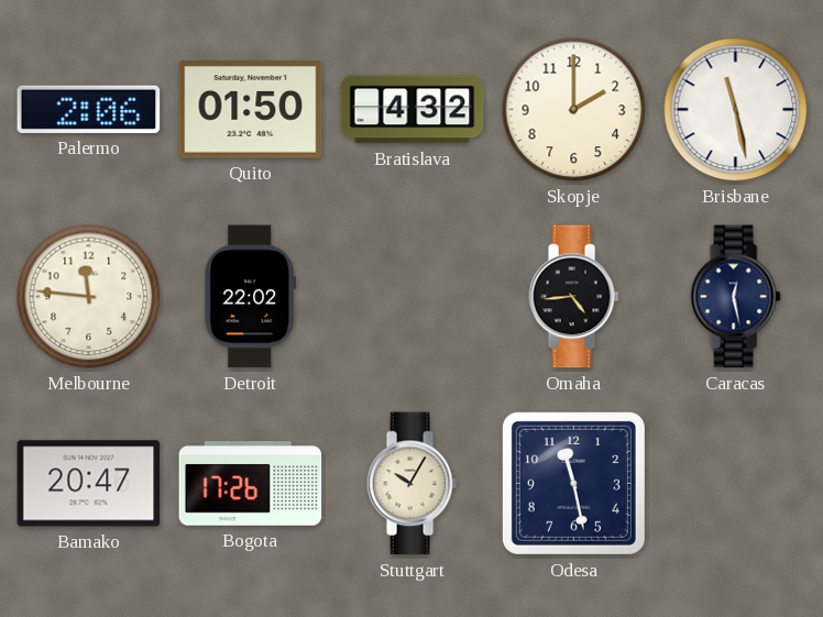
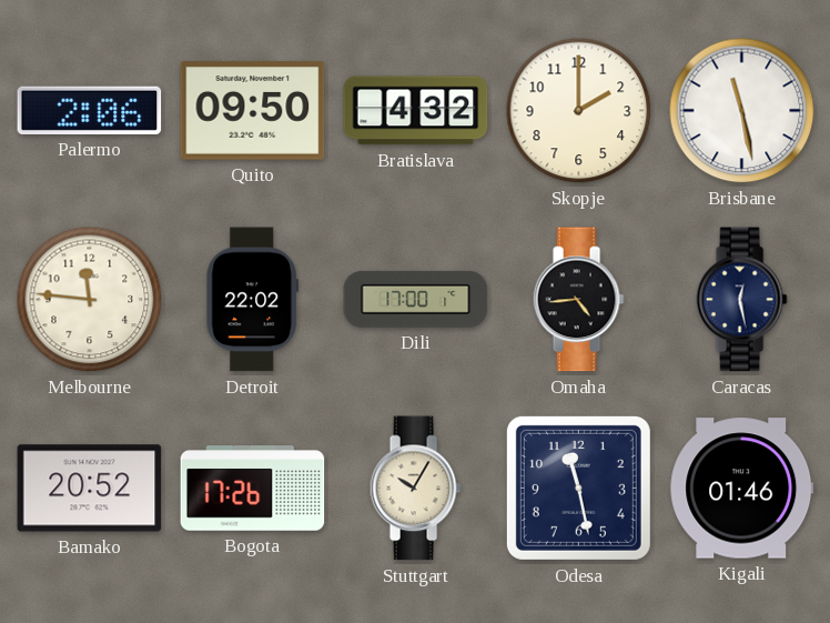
Quito: 01:50 -> 09:50
Dili: none -> 17:00
Bamako: 20:47 -> 20:52
Kigali: none -> 01:46
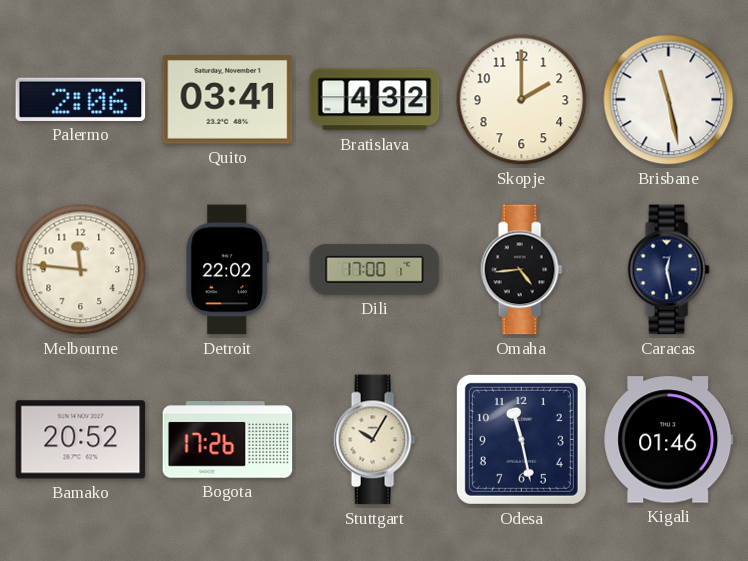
Quito: 09:50 -> 03:41
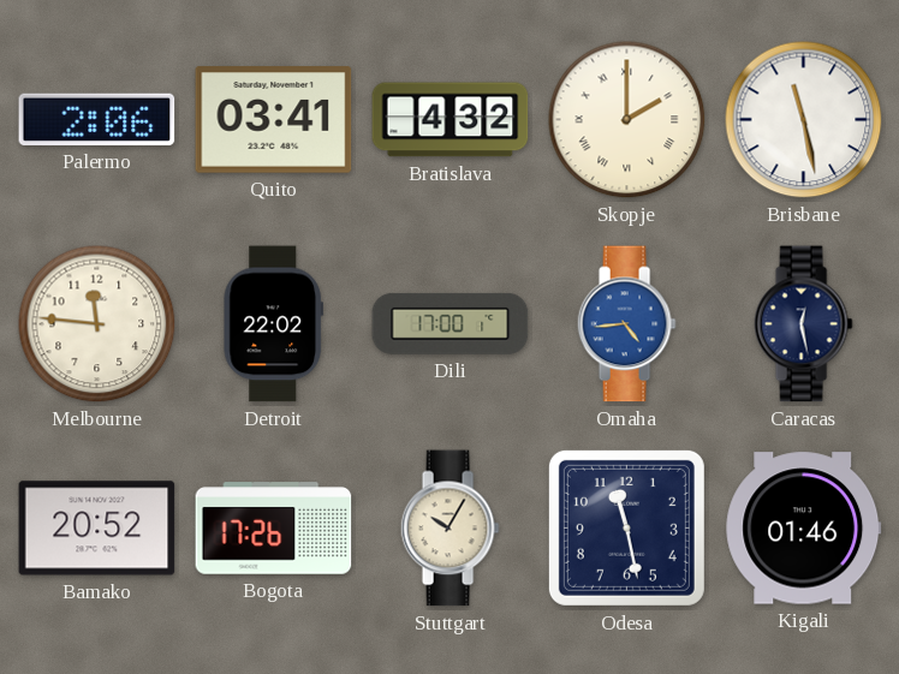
Skopje numerals: Arabic -> Roman
Omaha dial: black -> blue
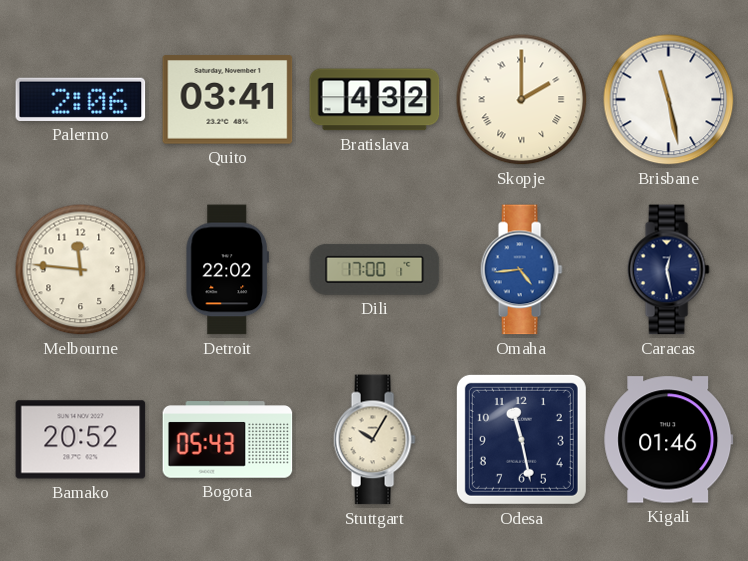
Bogota: 17:26 -> 05:43
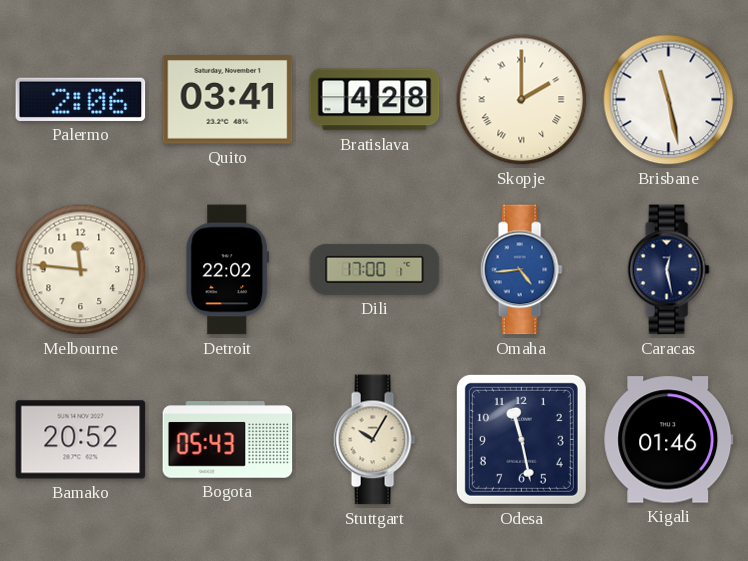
Bratislava: 4:32 -> 4:28
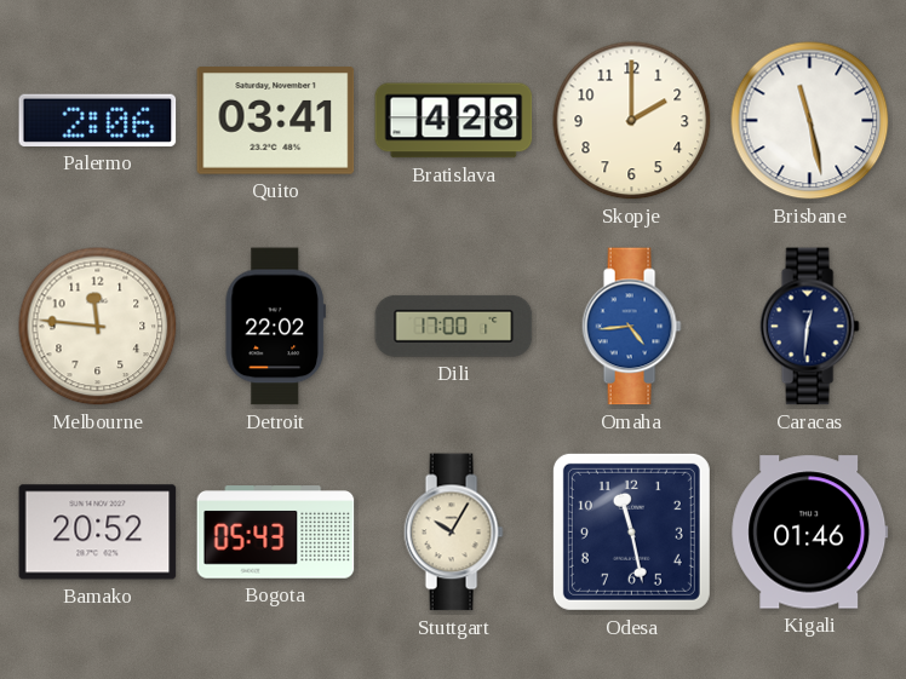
Skopje numerals: Roman -> Arabic
Caracas: 12:28 -> 12:31
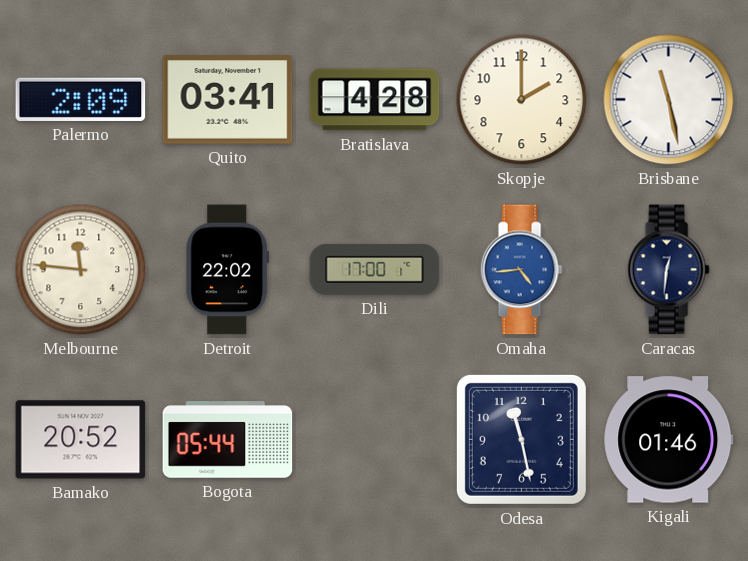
Palermo: 2:06 -> 2:09
Bogota: 05:43 -> 05:44
Stuttgart: 10:05 -> none
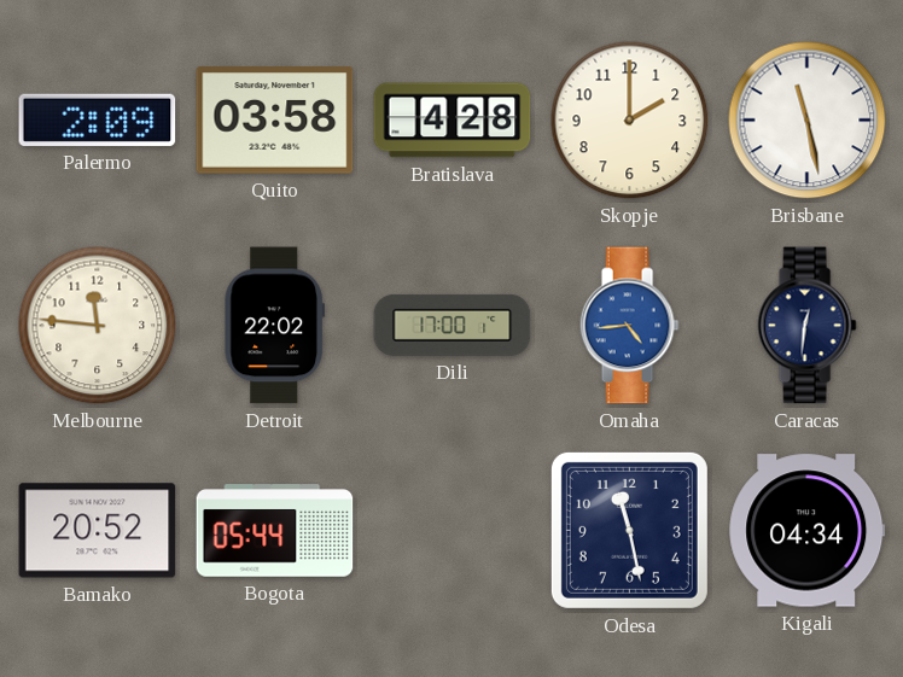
Quito: 03:41 -> 03:58
Kigali: 01:46 -> 04:34
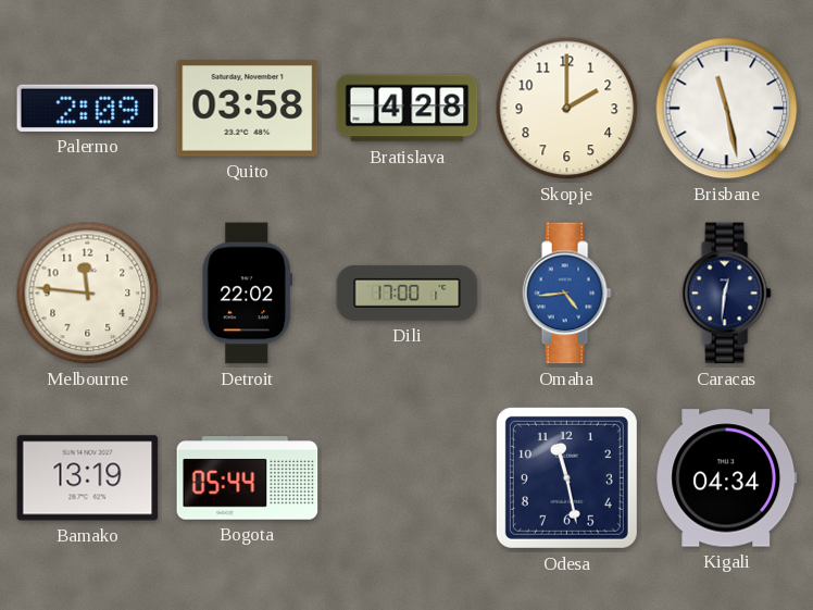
Bamako: 20:52 -> 13:19
